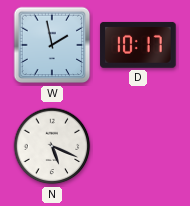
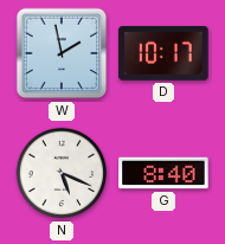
G: none -> 8:40
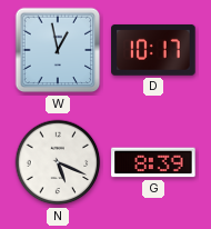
W: 1:58 -> 12:58
G: 8:40 -> 8:39
